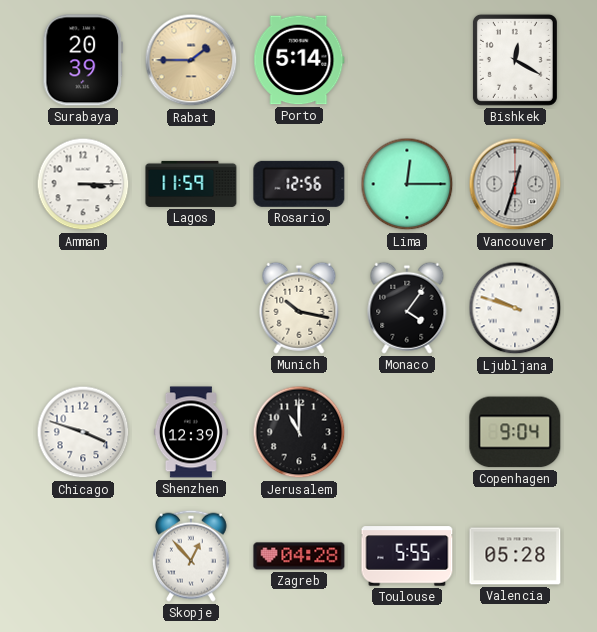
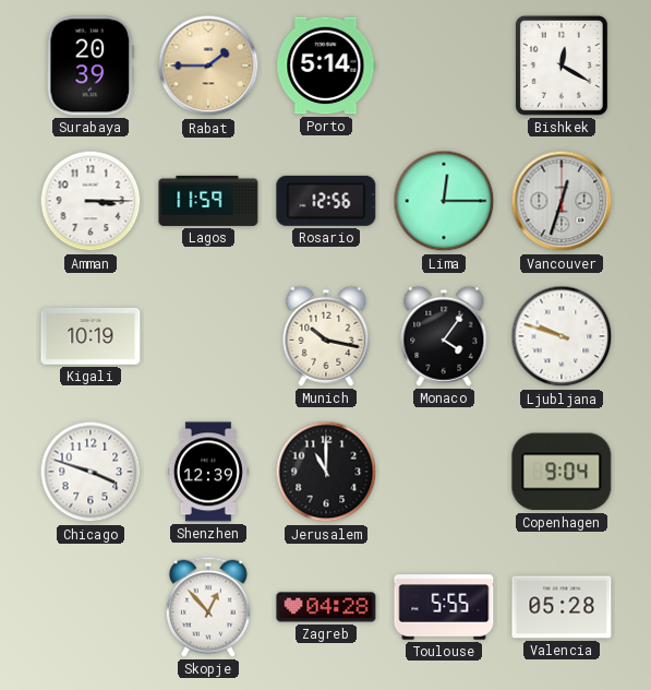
Kigali: none -> 10:19
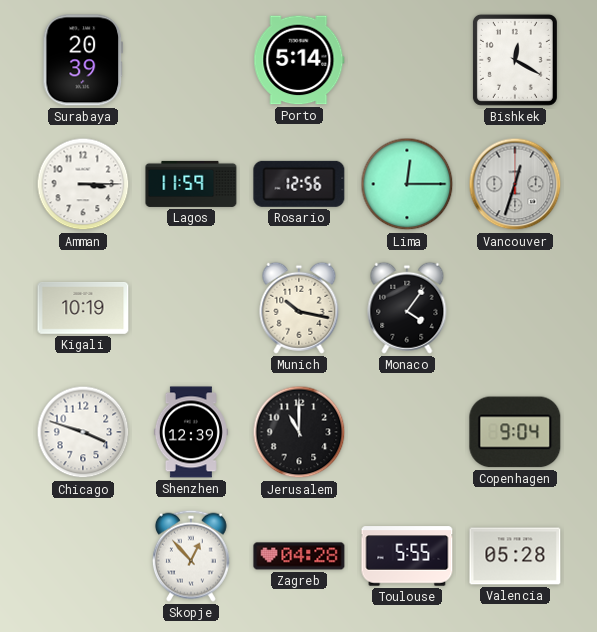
Rabat: 1:45 -> none
Ljubljana: 9:48 -> none
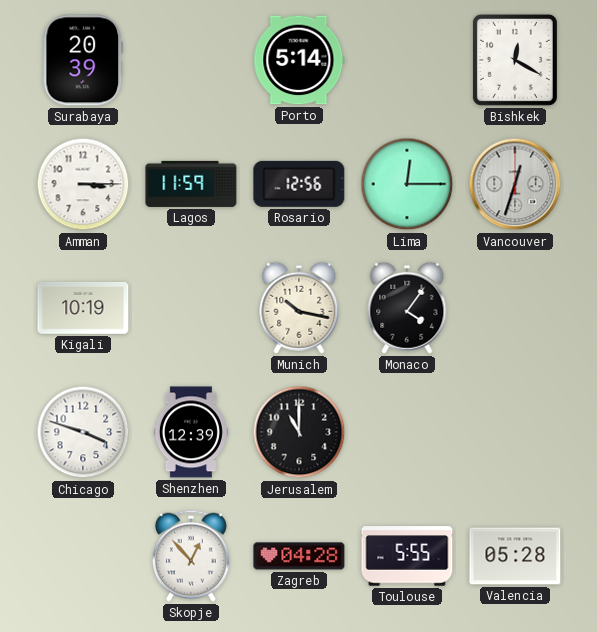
Copenhagen: 9:04 -> none
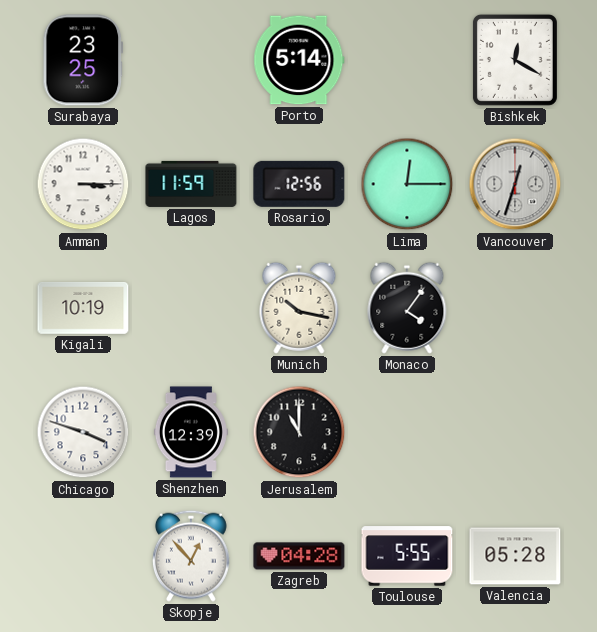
Surabaya: 20:39 -> 23:25
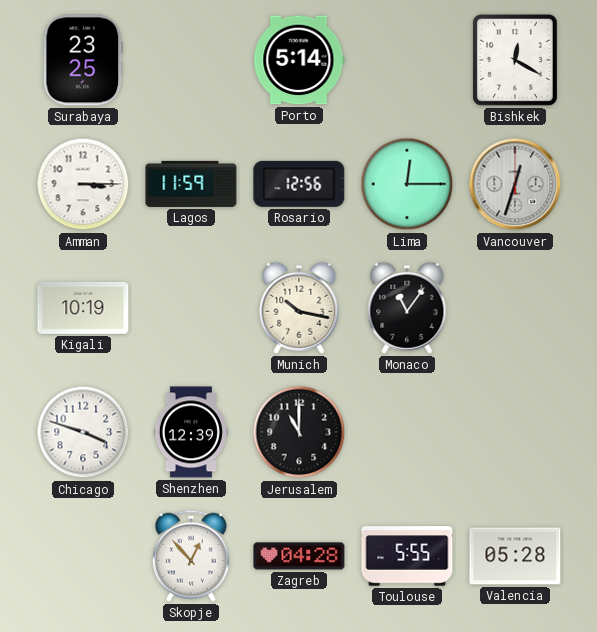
Monaco: 4:06 -> 11:06
